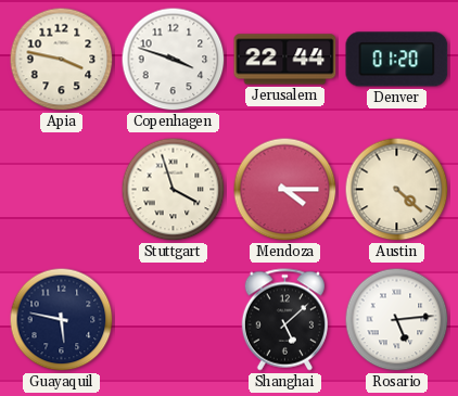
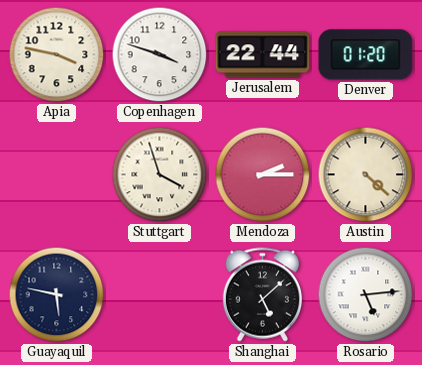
Mendoza: 4:15 -> 2:15
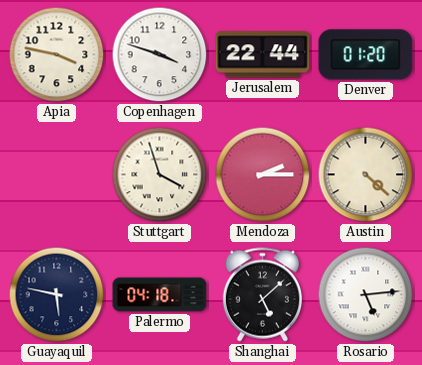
Palermo: none -> 04:18
